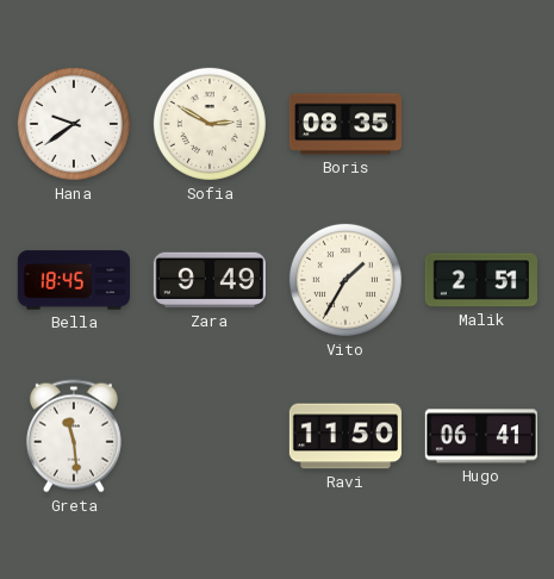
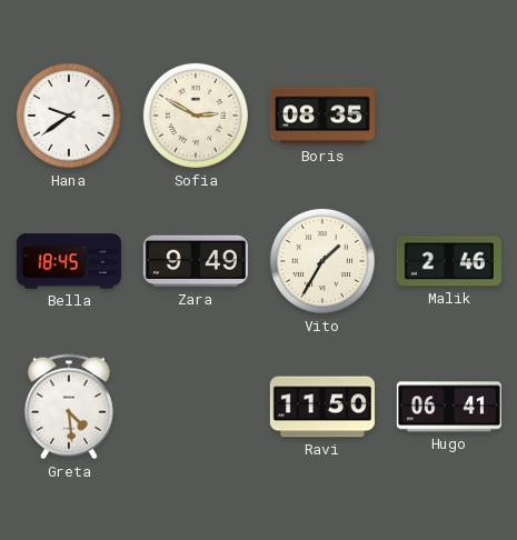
Malik: 2:51 -> 2:46
Greta: 11:29 -> 4:29
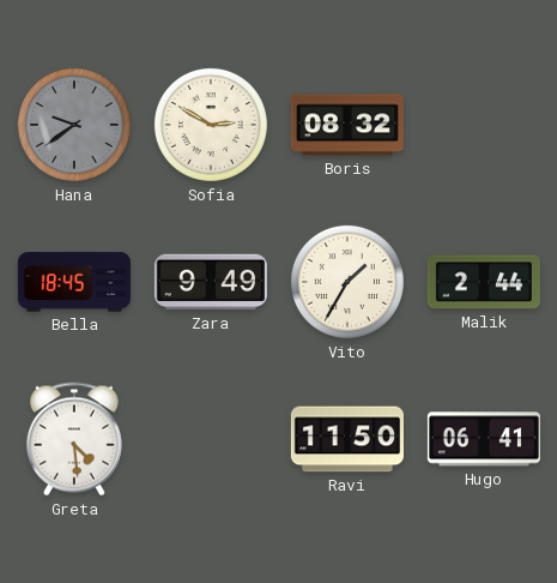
Hana dial: white -> grey
Boris: 08:35 -> 08:32
Malik: 2:46 -> 2:44
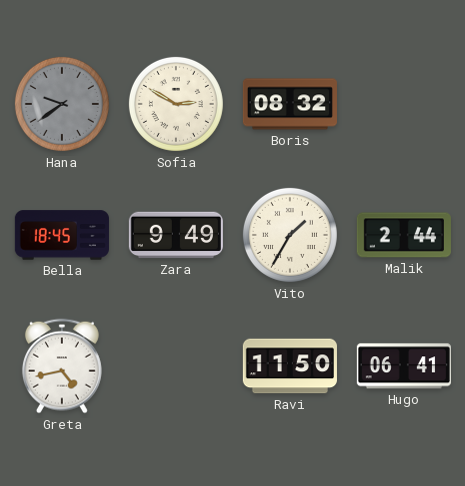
Greta: 4:29 -> 4:43
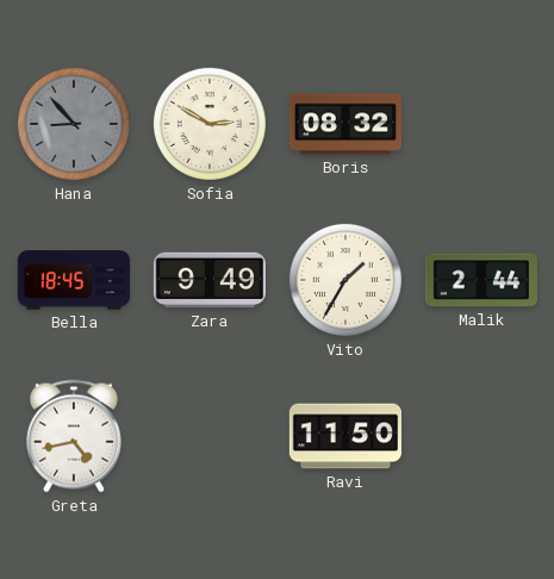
Hana: 9:39 -> 8:53
Hugo: 06:41 -> none
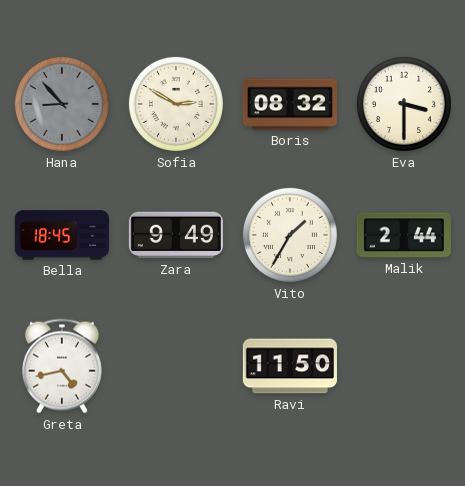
Eva: none -> 3:30
